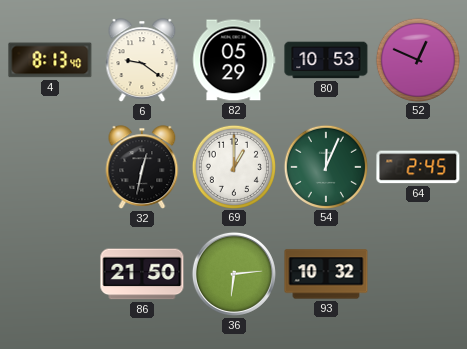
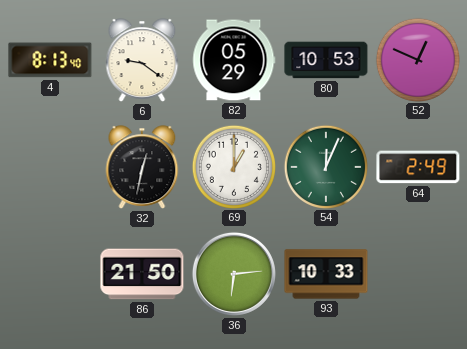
64: 2:45 -> 2:49
93: 10:32 -> 10:33
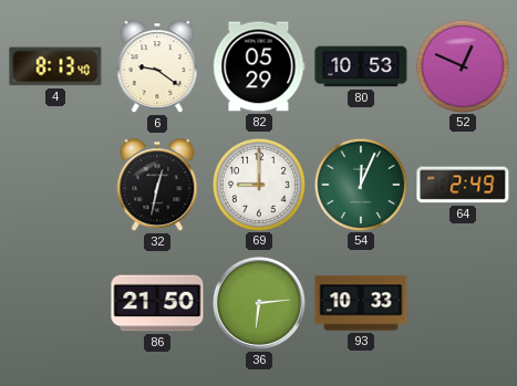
69: 1:00 -> 9:00
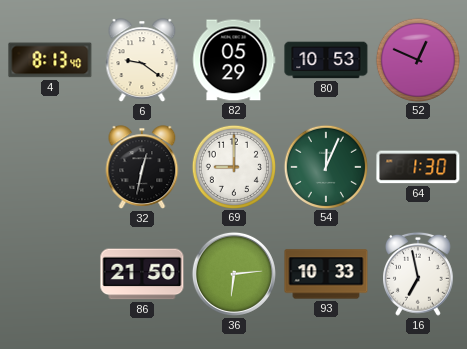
64: 2:49 -> 1:30
16: none -> 6:58
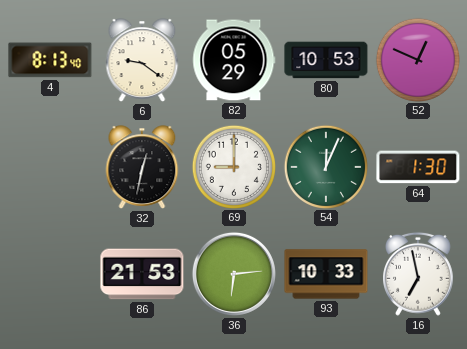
86: 21:50 -> 21:53
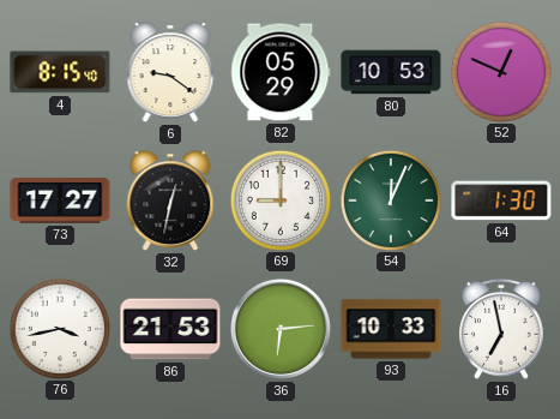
4: 8:13 -> 8:15
73: none -> 17:27
76: none -> 3:43
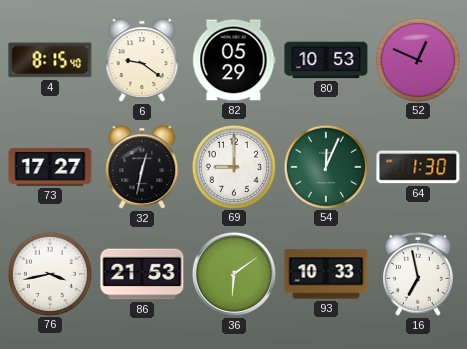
36: 6:14 -> 6:09
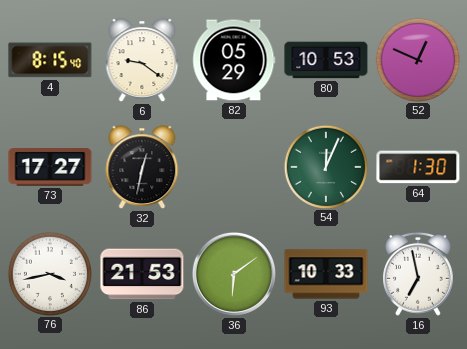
69: 9:00 -> none
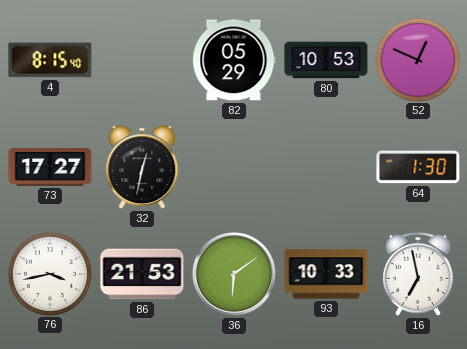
6: 9:21 -> none
54: 12:04 -> none
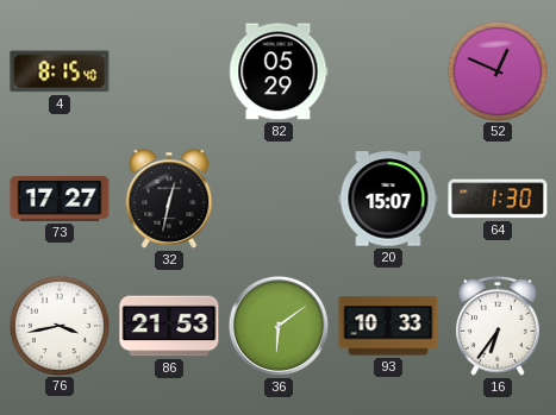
80: 10:53 -> none
20: none -> 15:07
16: 6:58 -> 6:36
